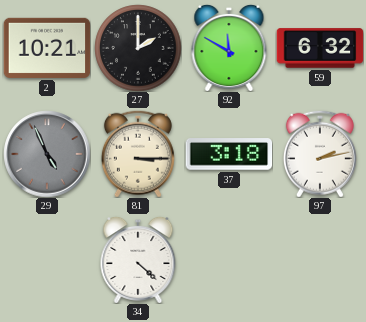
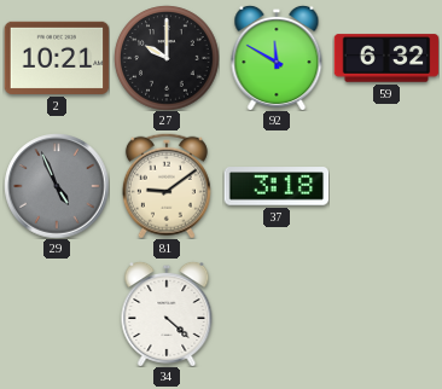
27: 2:00 -> 10:00
81: 3:15 -> 9:09
97: 2:13 -> none
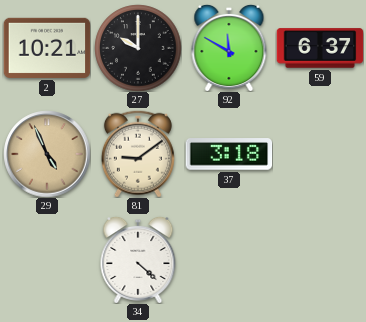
59: 6:32 -> 6:37
29 dial: grey -> champagne
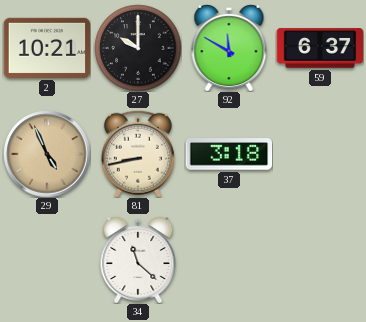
81: 9:09 -> 8:43
34: 4:22 -> 11:22
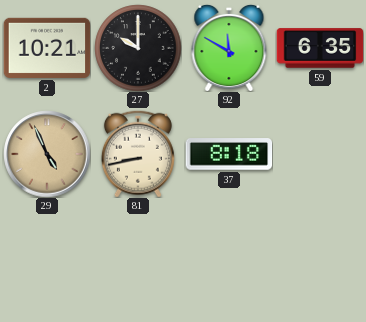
59: 6:37 -> 6:35
37: 3:18 -> 8:18
34: 11:22 -> none
